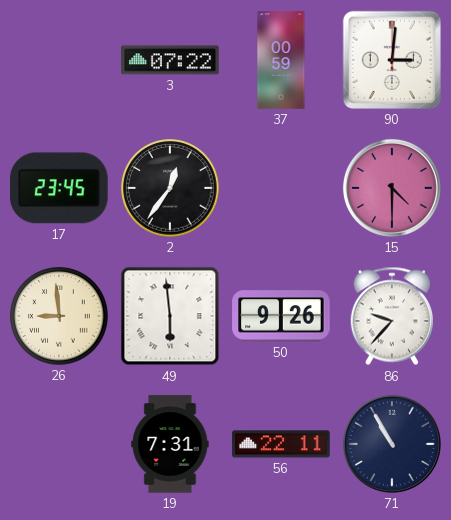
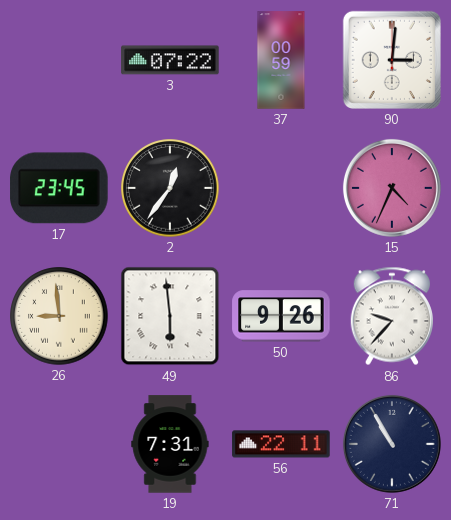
15: 4:30 -> 4:34
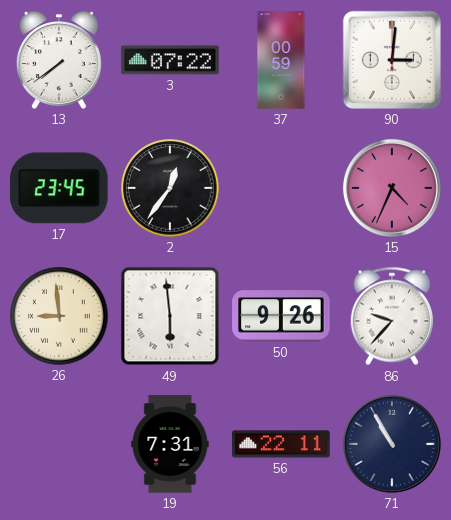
13: none -> 7:39
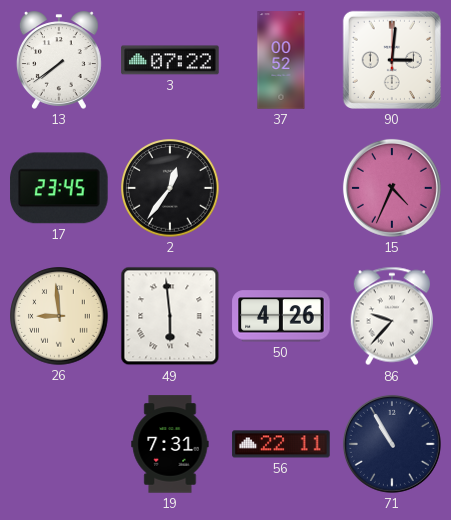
37: 00:59 -> 00:52
50: 9:26 -> 4:26
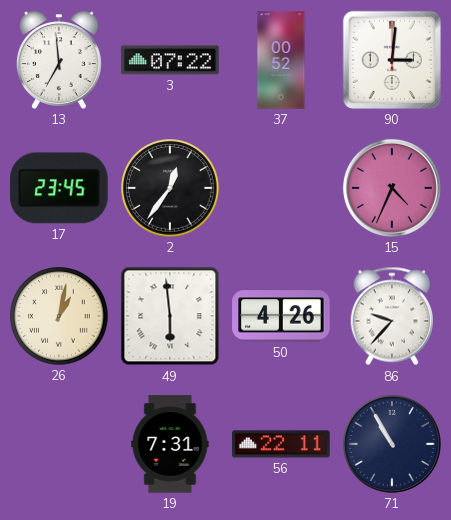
13: 7:39 -> 6:59
26: 8:59 -> 1:02
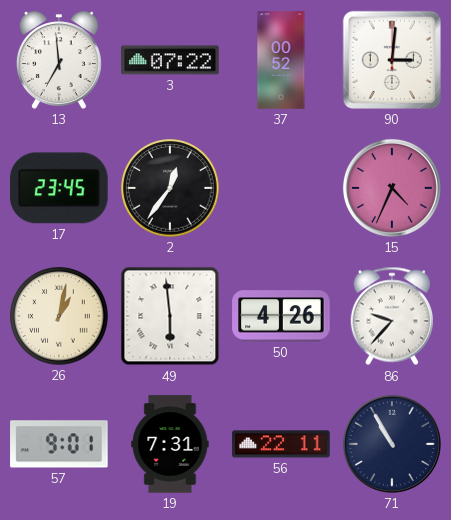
57: none -> 9:01
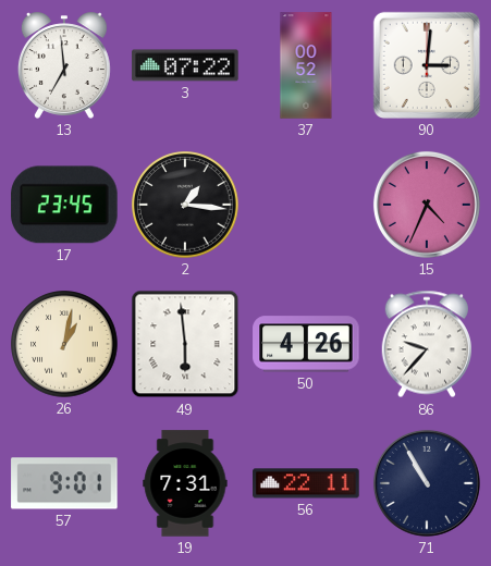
2: 12:36 -> 1:16
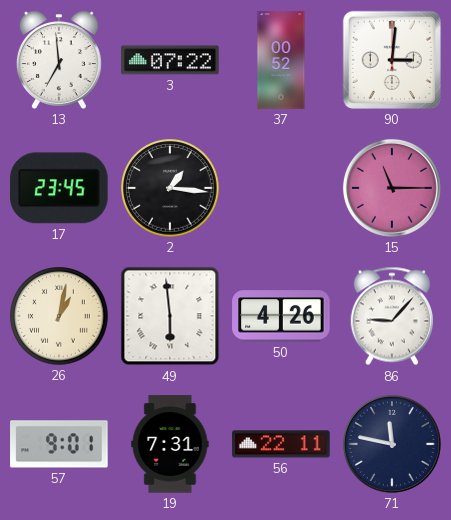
15: 4:34 -> 11:15
86: 9:37 -> 9:07
71: 10:55 -> 11:47
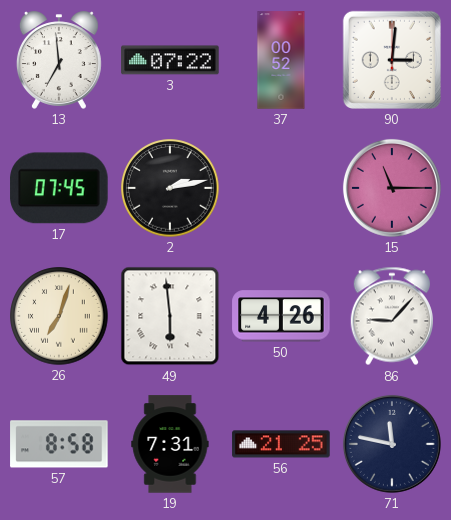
17: 23:45 -> 07:45
2: 1:16 -> 2:13
26: 1:02 -> 7:03
57: 9:01 -> 8:58
56: 22:11 -> 21:25
